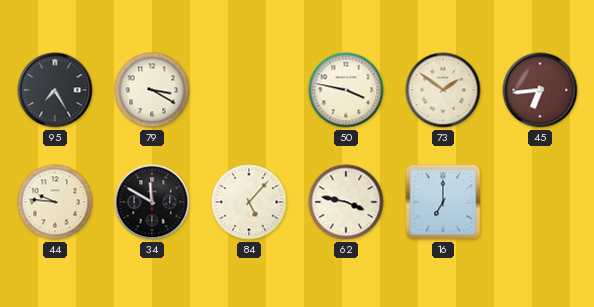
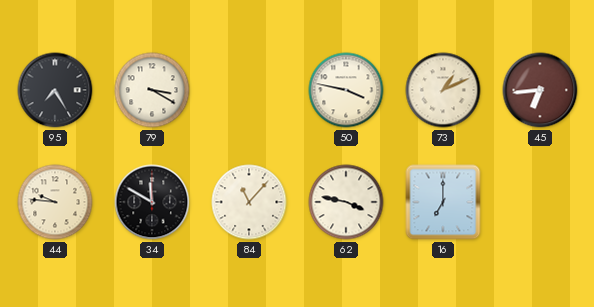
73: 1:51 -> 1:11
84: 5:07 -> 11:07
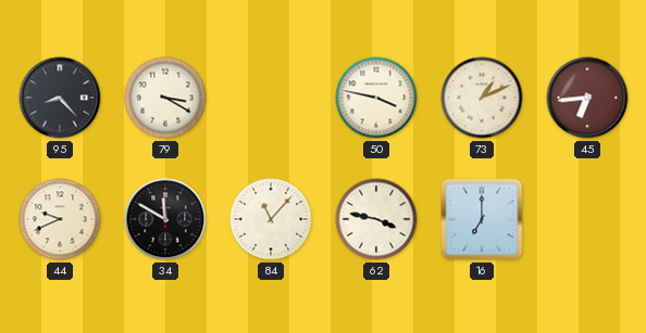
95: 7:25 -> 8:23
44: 9:46 -> 9:41
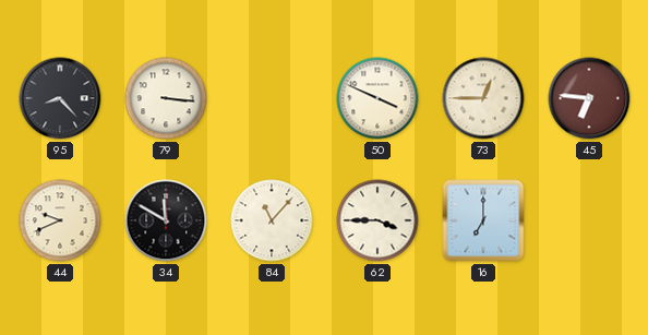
79: 3:20 -> 3:16
50: 3:47 -> 3:49
73: 1:11 -> 12:45
45: 6:44 -> 6:46
62: 3:47 -> 3:45
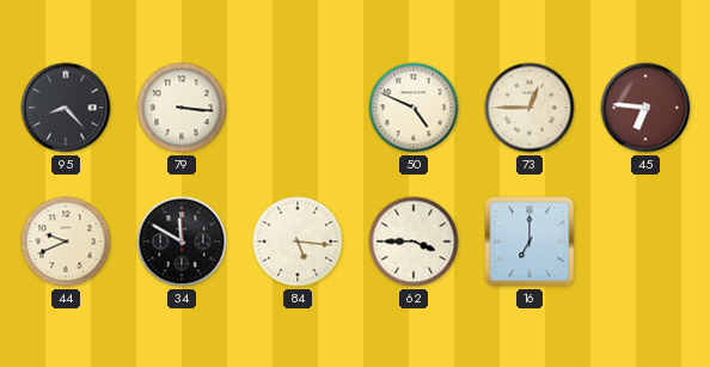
50: 3:49 -> 4:49
84: 11:07 -> 5:16
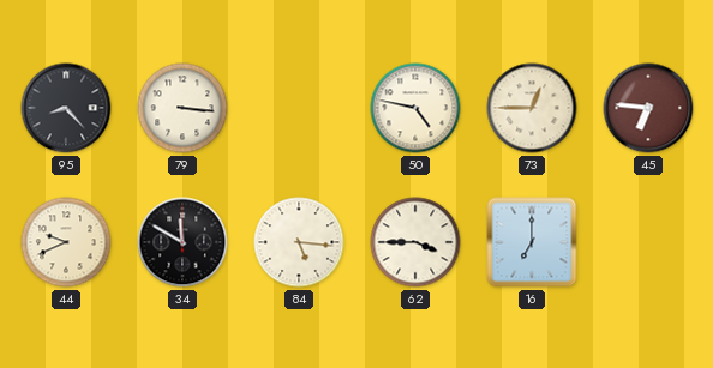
50: 4:49 -> 4:47
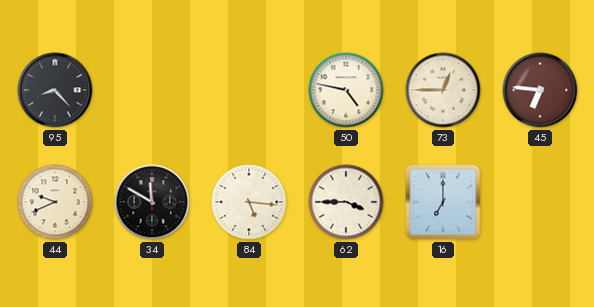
79: 3:16 -> none
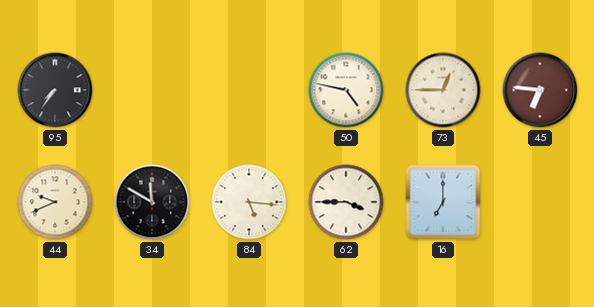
95: 8:23 -> 7:36
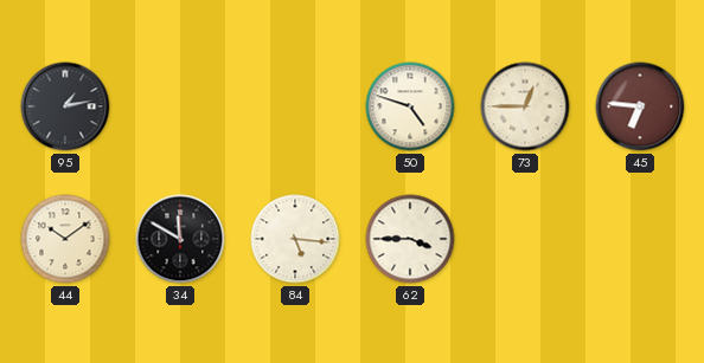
95: 7:36 -> 1:13
50: 4:47 -> 4:48
44: 9:41 -> 10:09
16: 7:00 -> none
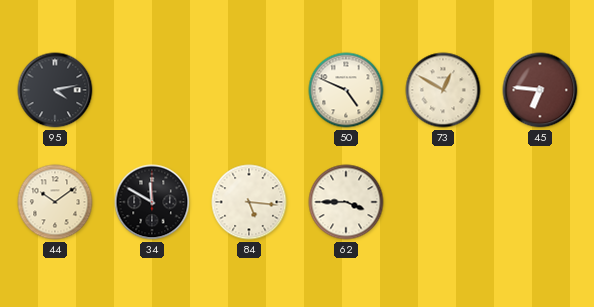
95: 1:13 -> 4:13
50: 4:48 -> 4:49
73: 12:45 -> 12:50
